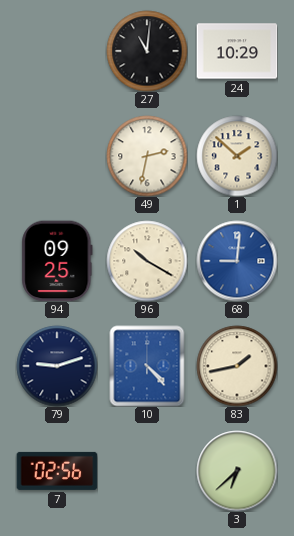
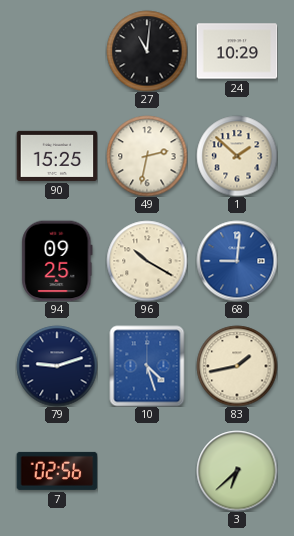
90: none -> 15:25
10: 4:23 -> 4:27
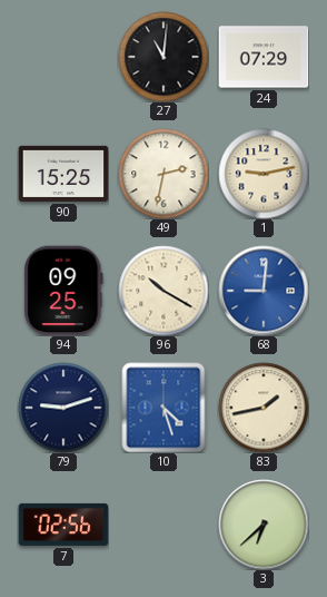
24: 10:29 -> 07:29
1: 1:52 -> 9:13
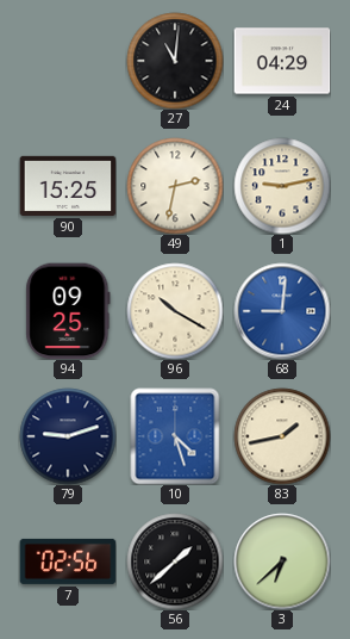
24: 07:29 -> 04:29
56: none -> 1:38
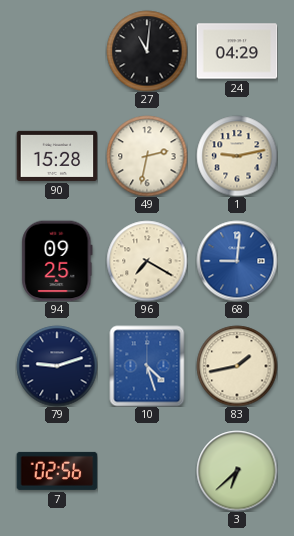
90: 15:25 -> 15:28
96: 10:20 -> 7:20
56: 1:38 -> none
